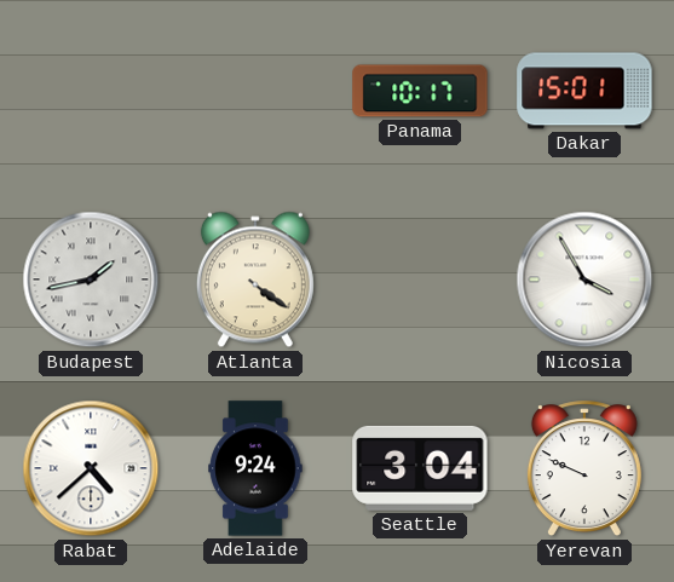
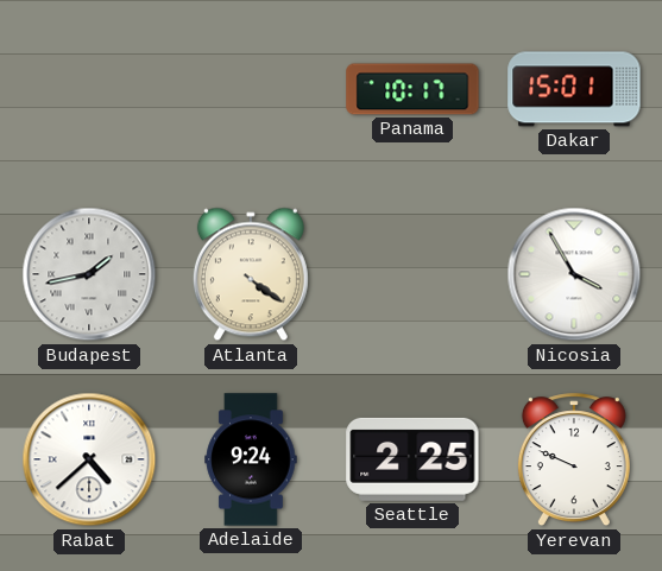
Seattle: 3:04 -> 2:25
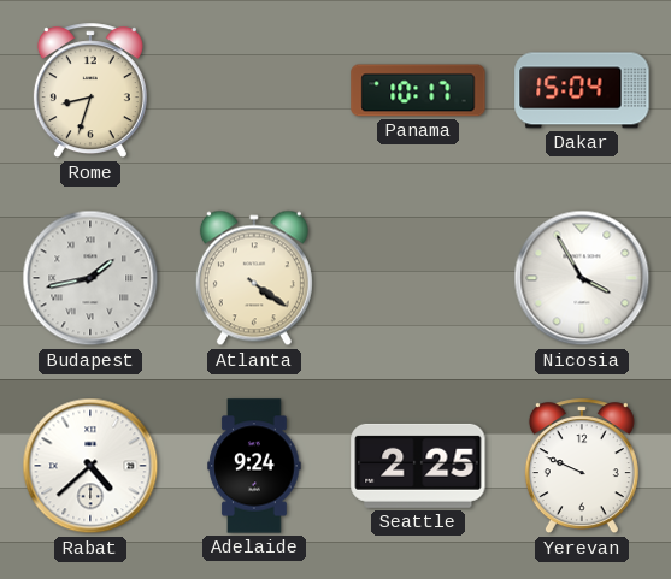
Rome: none -> 8:33
Dakar: 15:01 -> 15:04
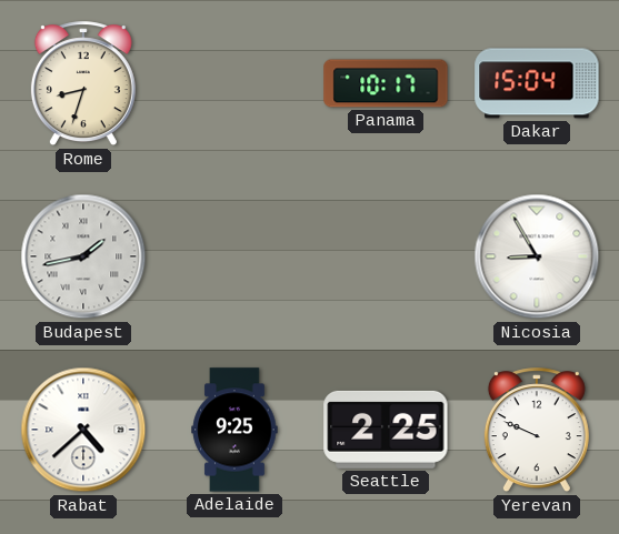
Atlanta: 4:21 -> none
Nicosia: 3:55 -> 8:55
Adelaide: 9:24 -> 9:25
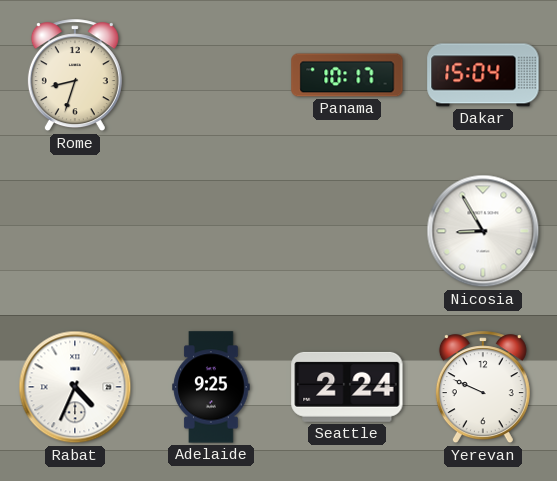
Budapest: 1:43 -> none
Rabat: 4:38 -> 4:34
Seattle: 2:25 -> 2:24
